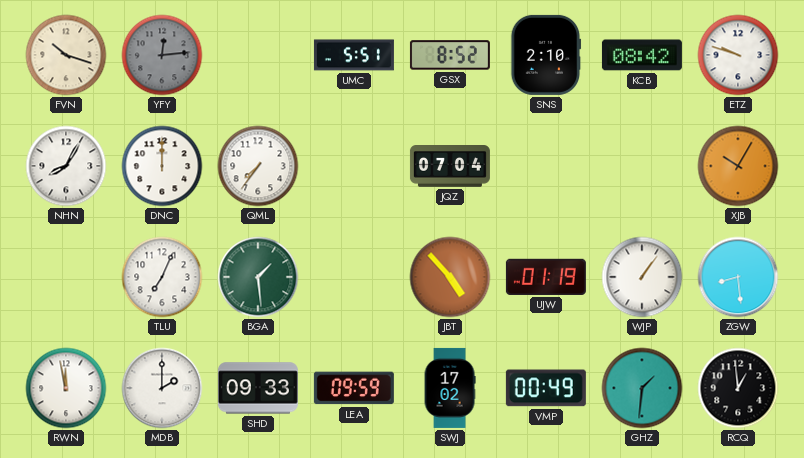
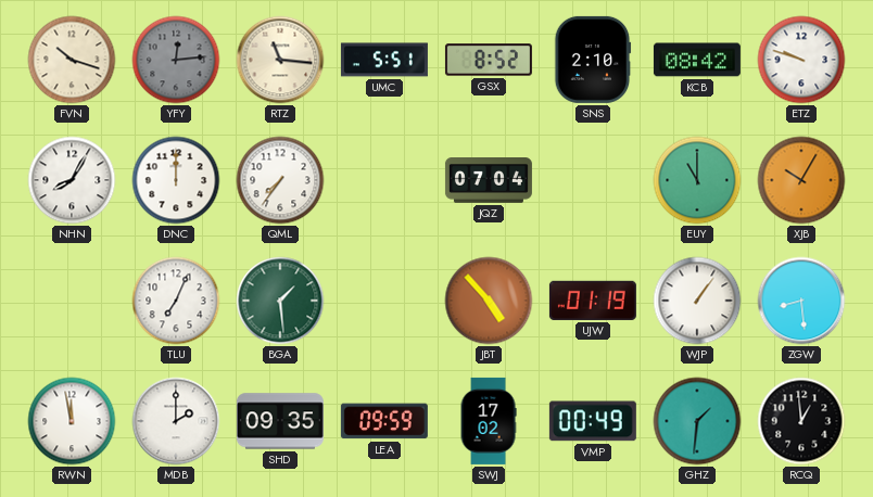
RTZ: none -> 11:16
EUY: none -> 11:00
SHD: 09:33 -> 09:35
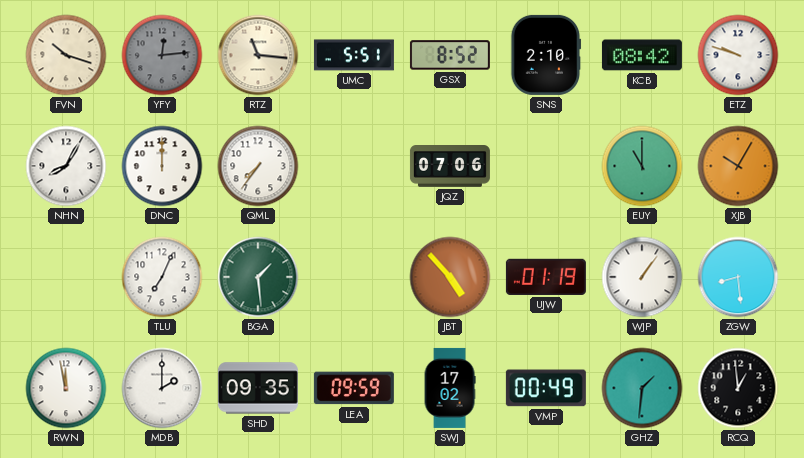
JQZ: 07:04 -> 07:06
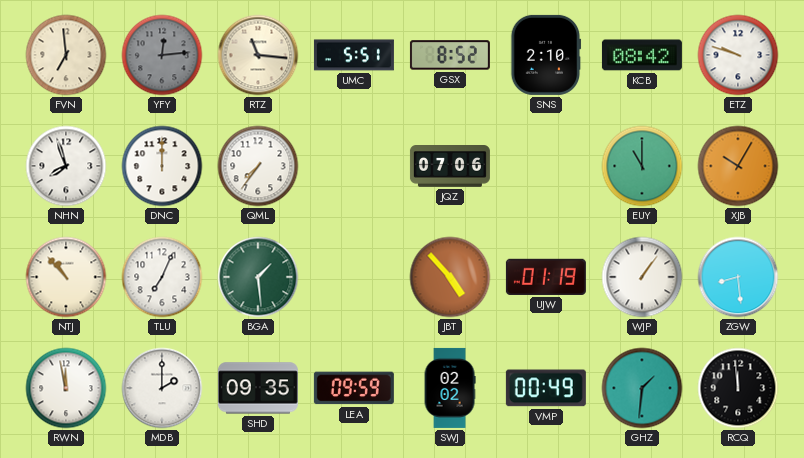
FVN: 10:18 -> 6:59
NHN: 8:05 -> 7:57
NTJ: none -> 10:53
SWJ: 17:02 -> 02:02
RCQ: 12:59 -> 11:59
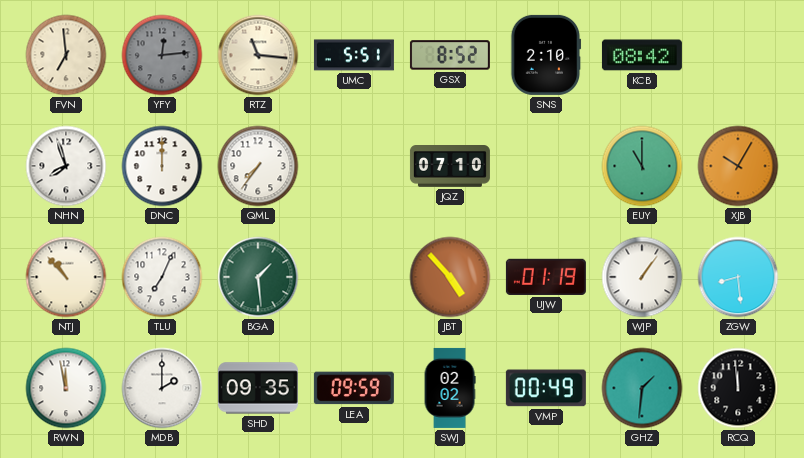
ETZ: 9:48 -> none
JQZ: 07:06 -> 07:10
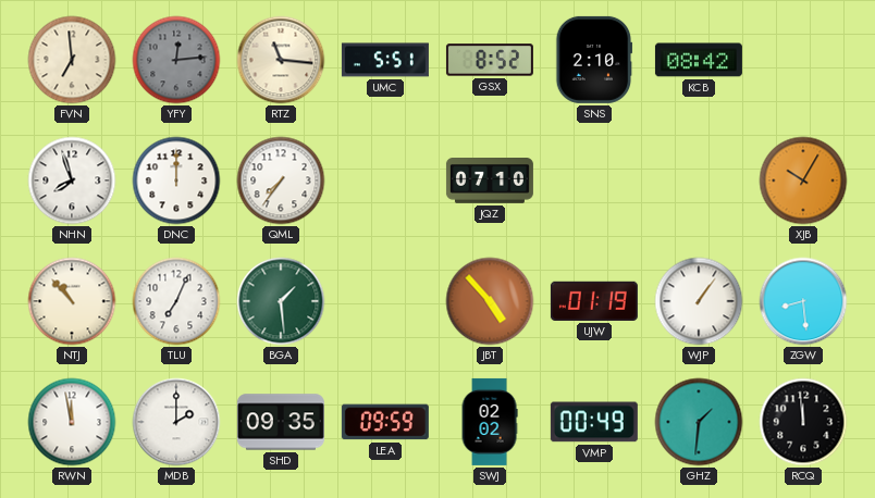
EUY: 11:00 -> none
